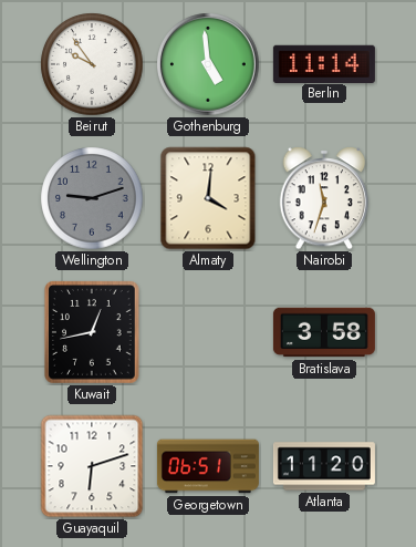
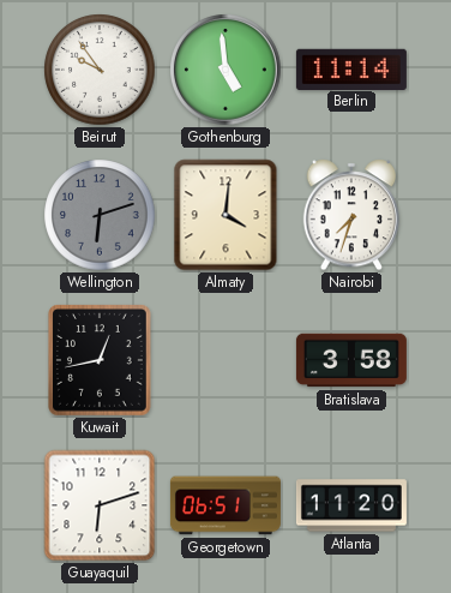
Wellington: 9:12 -> 6:12
Nairobi: 11:33 -> 7:33
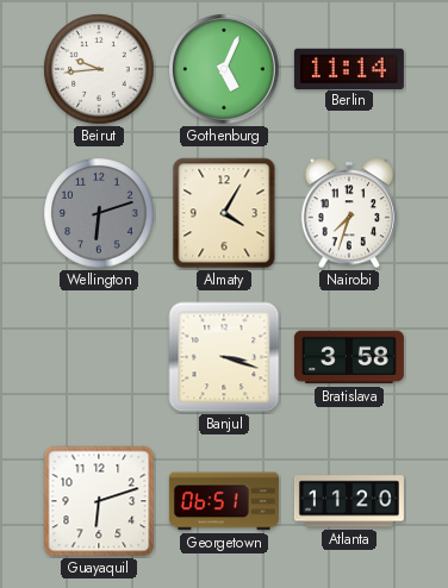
Beirut: 9:54 -> 9:44
Gothenburg: 4:59 -> 5:04
Almaty: 4:01 -> 4:05
Kuwait: 12:43 -> none
Banjul: none -> 3:18
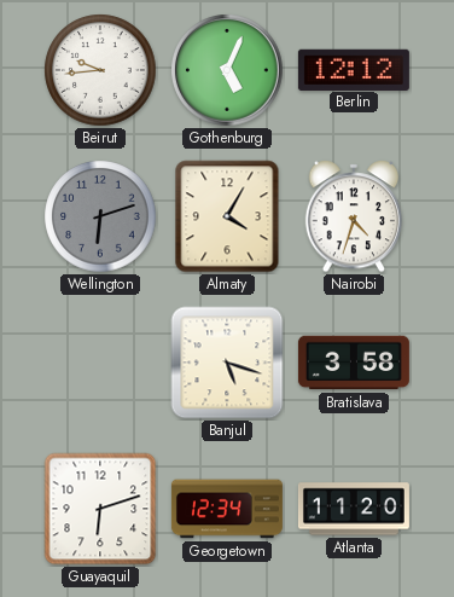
Berlin: 11:14 -> 12:12
Nairobi: 7:33 -> 4:33
Banjul: 3:18 -> 5:18
Georgetown: 06:51 -> 12:34
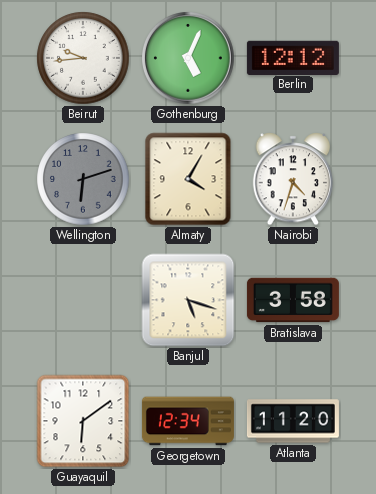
Guayaquil: 6:12 -> 6:09
